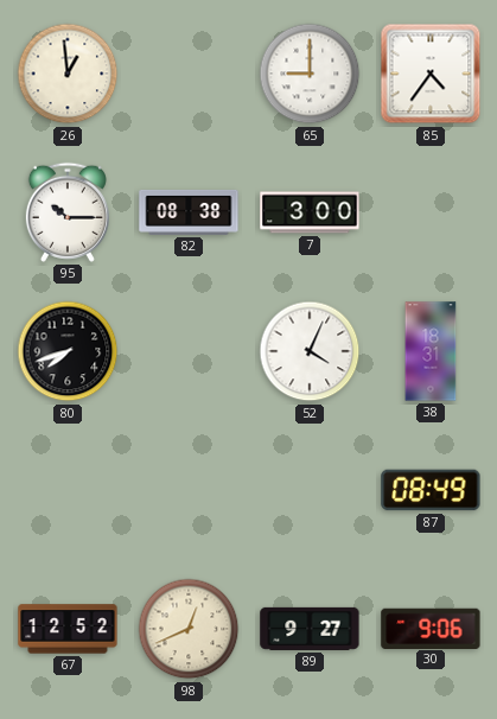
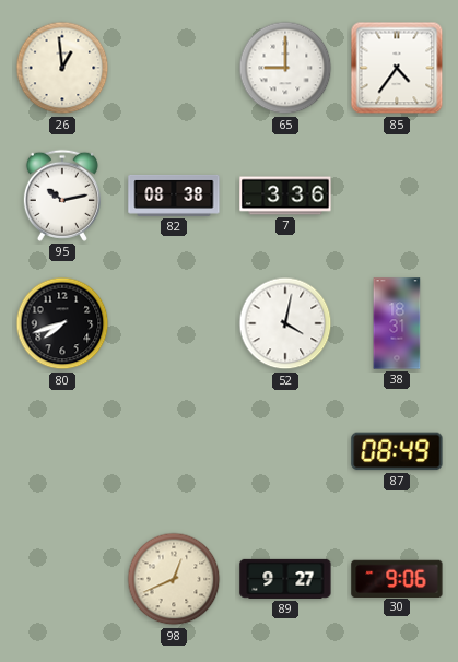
95: 10:15 -> 10:13
7: 3:00 -> 3:36
52: 4:04 -> 4:02
67: 12:52 -> none
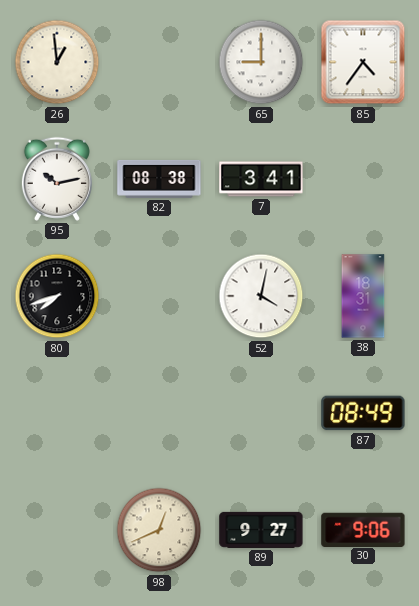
7: 3:36 -> 3:41
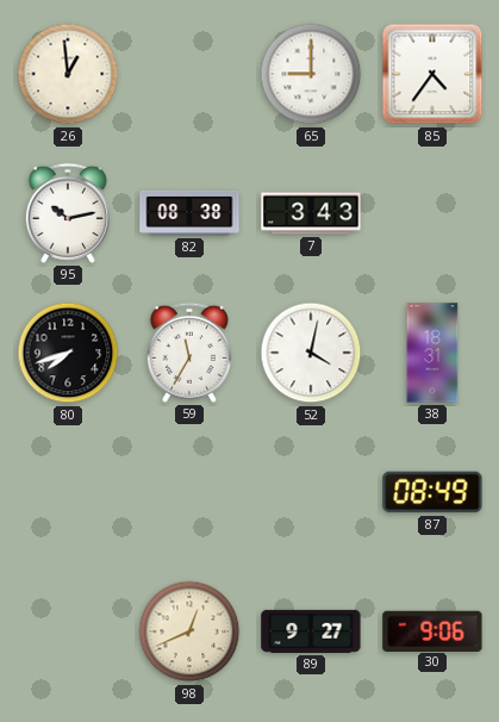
7: 3:41 -> 3:43
59: none -> 11:35
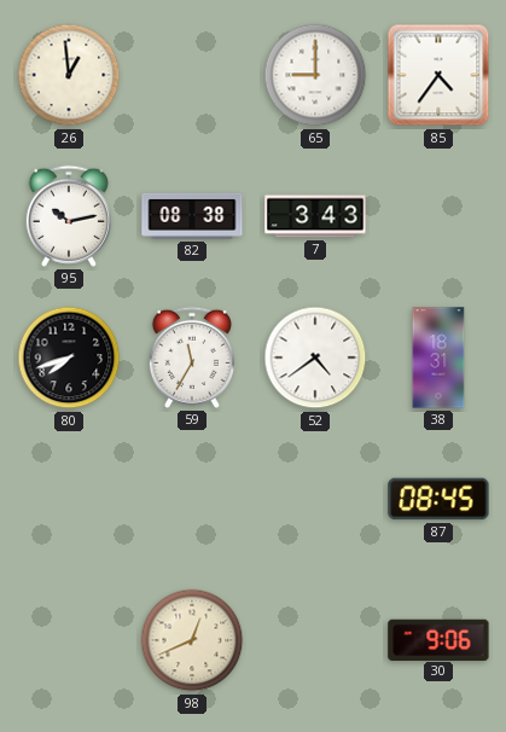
52: 4:02 -> 4:39
87: 08:49 -> 08:45
89: 9:27 -> none
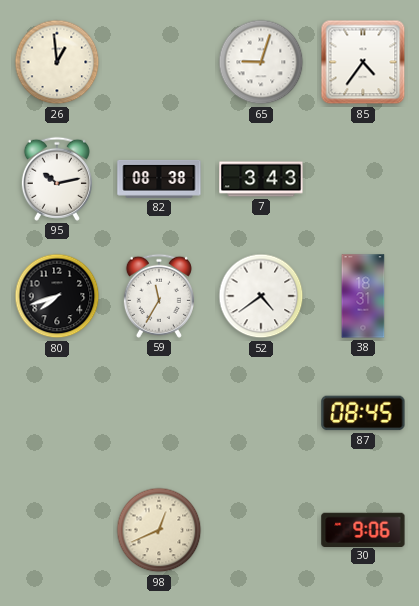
65: 9:00 -> 9:03
